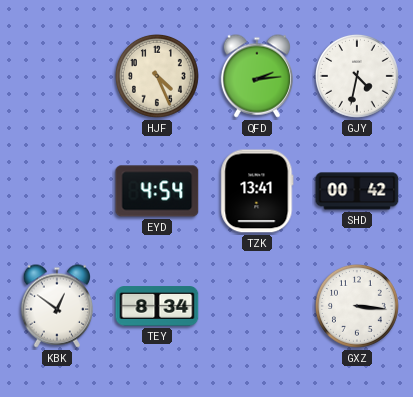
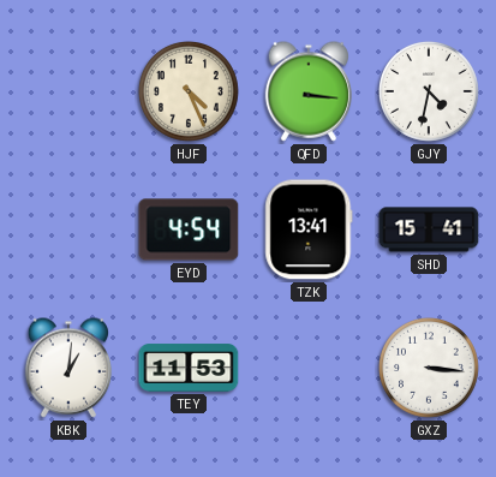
QFD: 2:14 -> 3:16
SHD: 00:42 -> 15:41
KBK: 12:51 -> 1:01
TEY: 8:34 -> 11:53
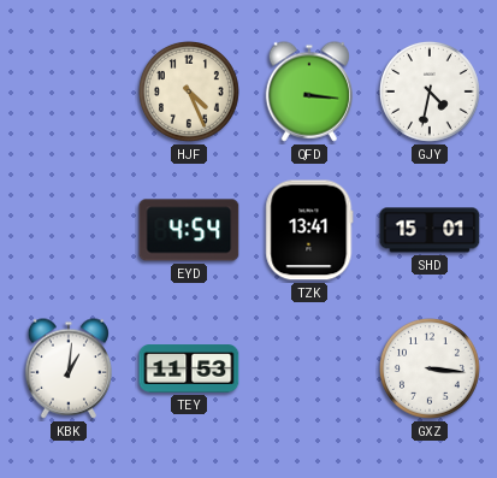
SHD: 15:41 -> 15:01
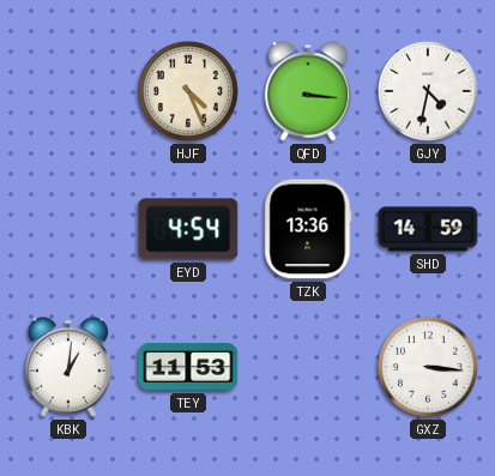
TZK: 13:41 -> 13:36
SHD: 15:01 -> 14:59
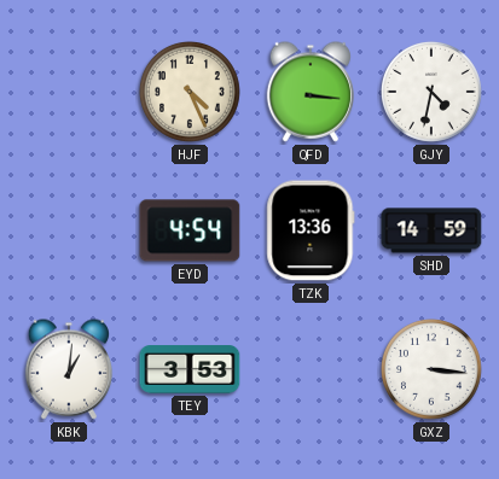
TEY: 11:53 -> 3:53
